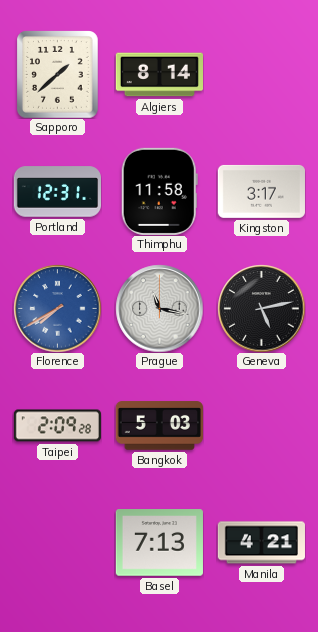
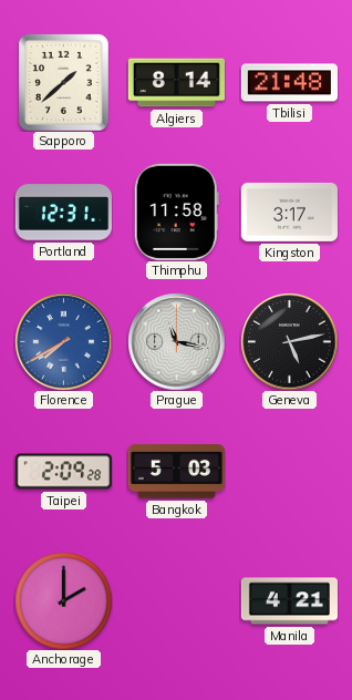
Tbilisi: none -> 21:48
Anchorage: none -> 2:00
Basel: 7:13 -> none
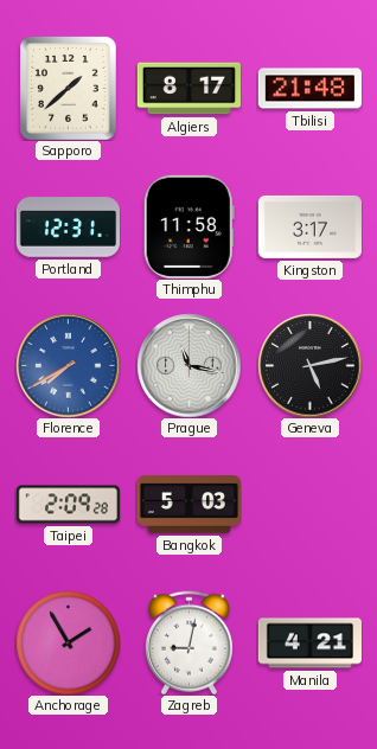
Algiers: 8:14 -> 8:17
Anchorage: 2:00 -> 1:55
Zagreb: none -> 9:02
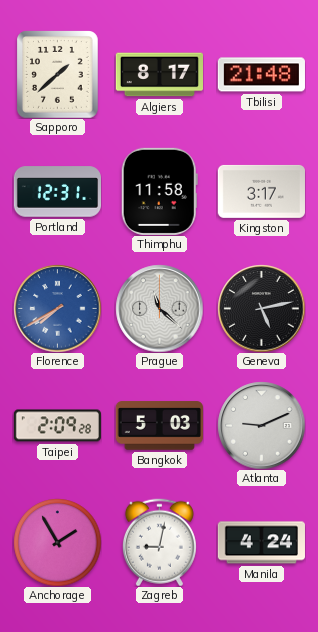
Prague: 11:17 -> 11:22
Atlanta: none -> 9:11
Manila: 4:21 -> 4:24
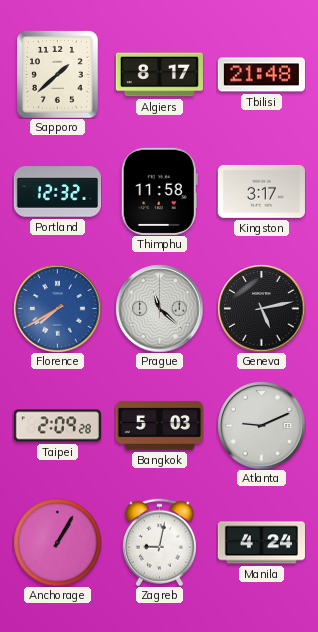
Portland: 12:31 -> 12:32
Anchorage: 1:55 -> 1:05
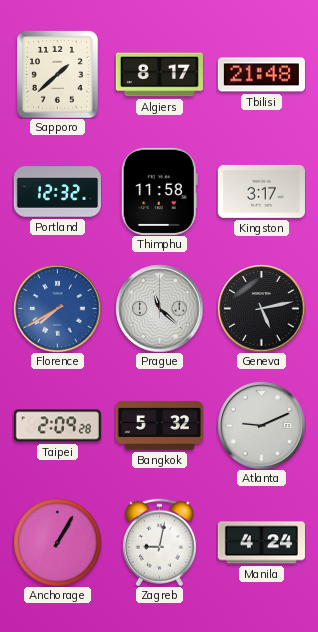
Bangkok: 5:03 -> 5:32
